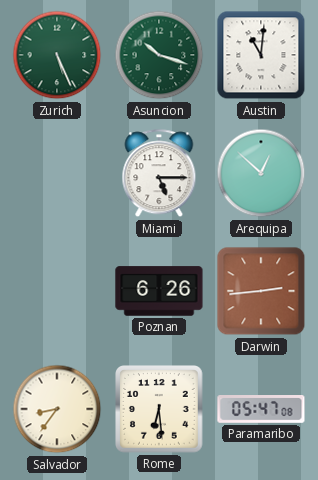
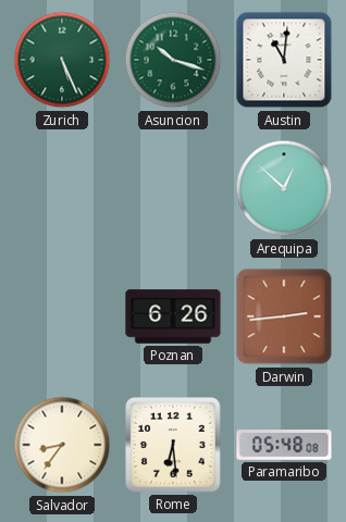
Miami: 5:15 -> none
Paramaribo: 05:47 -> 05:48
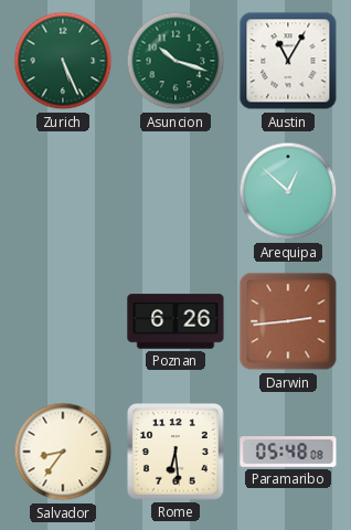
Austin: 11:01 -> 11:05
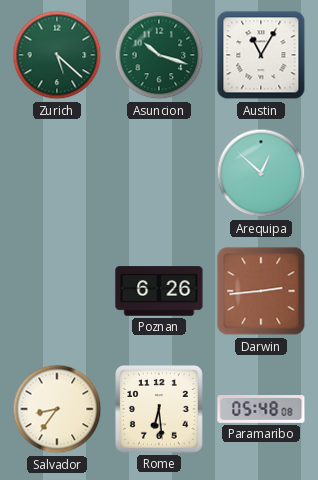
Zurich: 5:26 -> 5:22
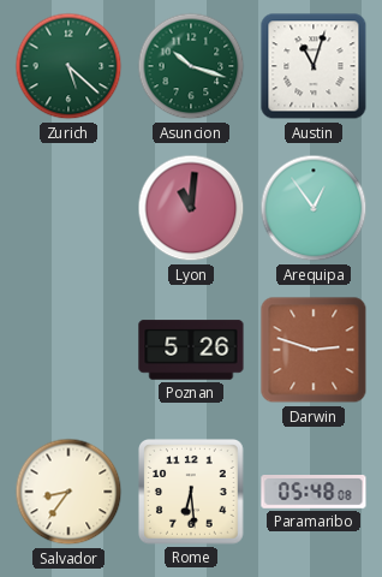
Austin: 11:05 -> 11:03
Lyon: none -> 11:01
Arequipa: 12:52 -> 12:54
Poznan: 6:26 -> 5:26
Darwin: 2:44 -> 2:48
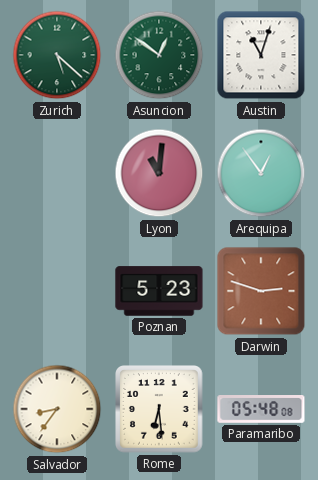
Asuncion: 10:18 -> 12:51
Poznan: 5:26 -> 5:23
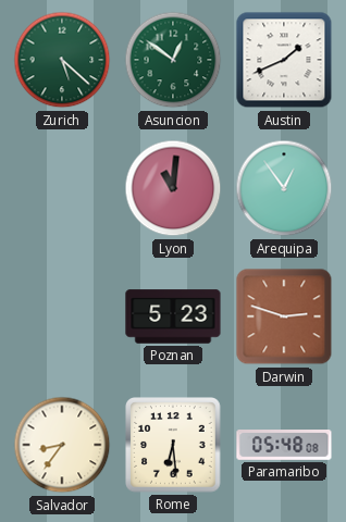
Austin: 11:03 -> 1:41
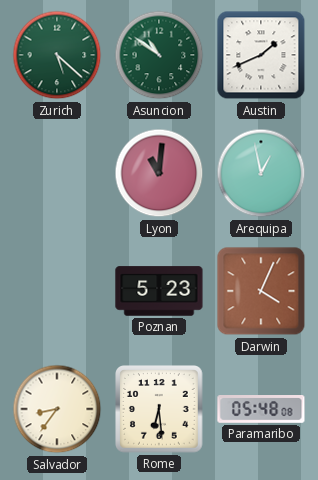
Asuncion: 12:51 -> 10:51
Arequipa: 12:54 -> 12:58
Darwin: 2:48 -> 4:04
